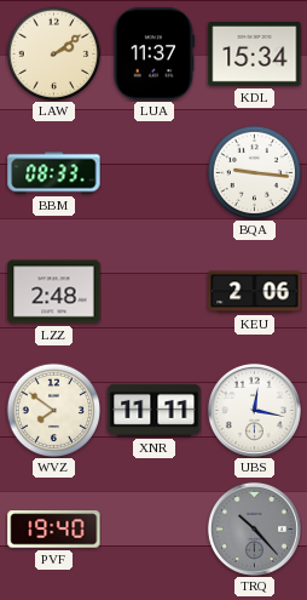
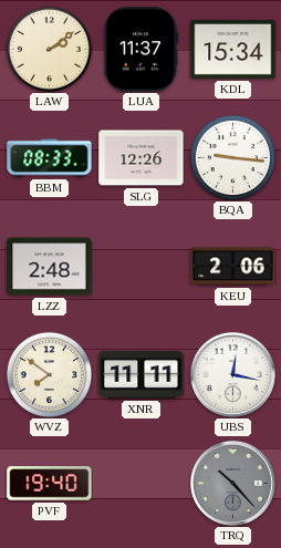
SLG: none -> 12:26
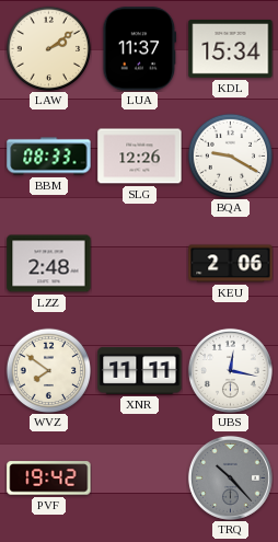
BQA: 9:16 -> 9:20
PVF: 19:40 -> 19:42
